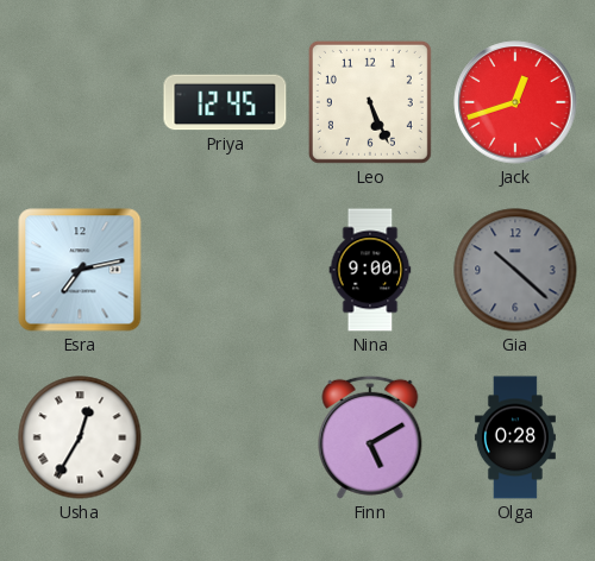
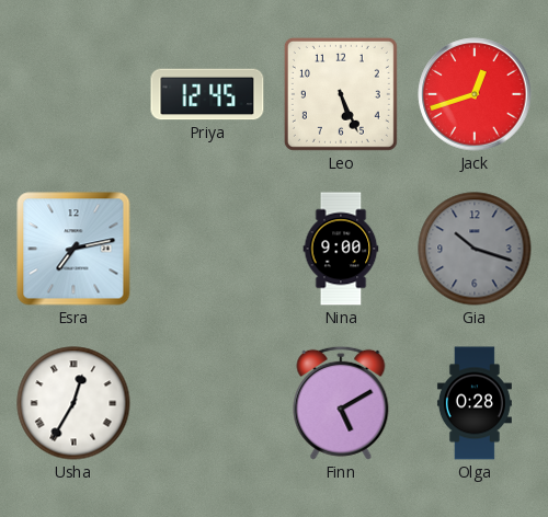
Gia: 10:22 -> 10:18
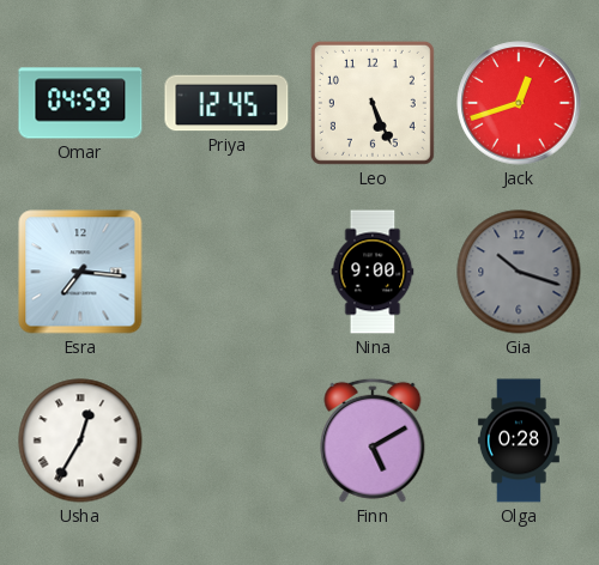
Omar: none -> 04:59
Esra: 7:13 -> 7:16
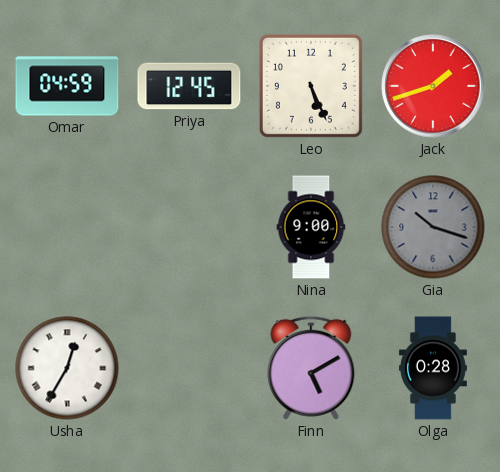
Jack: 12:42 -> 1:42
Esra: 7:16 -> none
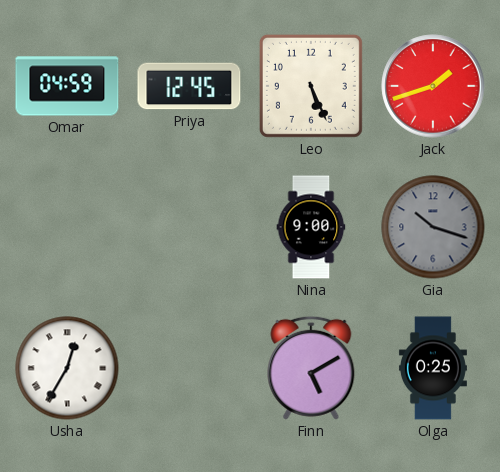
Olga: 0:28 -> 0:25
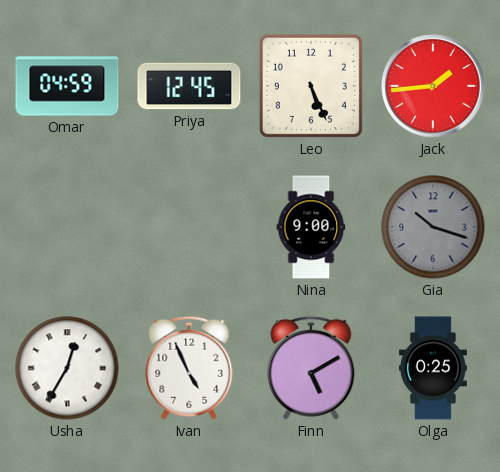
Jack: 1:42 -> 1:44
Ivan: none -> 4:56
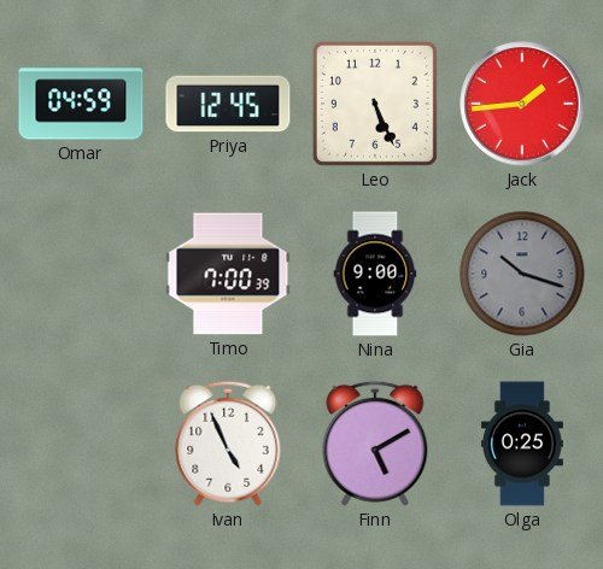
Timo: none -> 7:00
Usha: 12:35 -> none
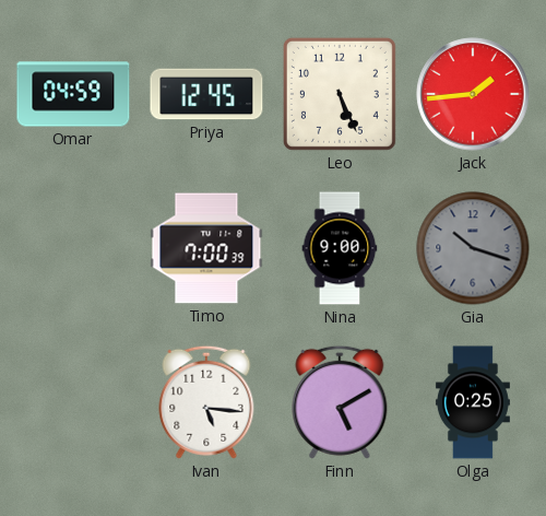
Ivan: 4:56 -> 5:16
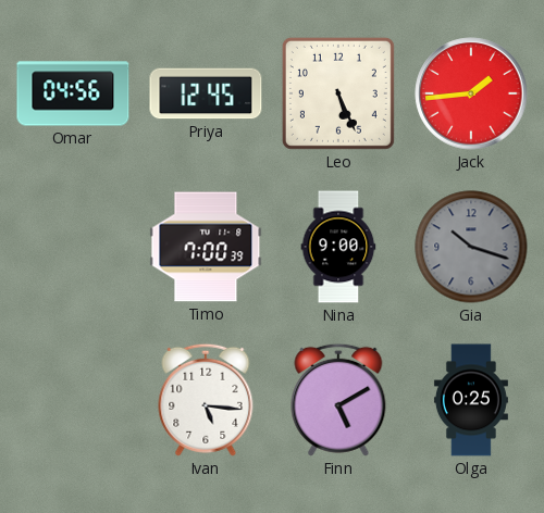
Omar: 04:59 -> 04:56
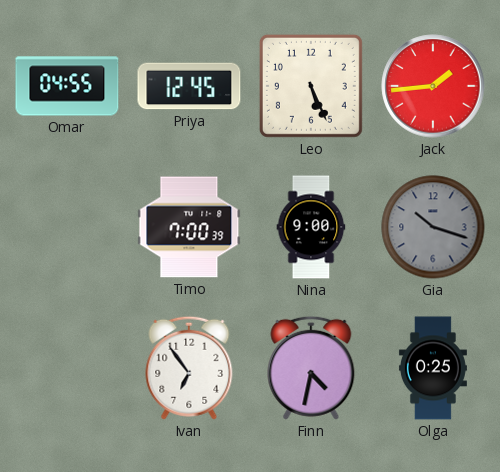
Omar: 04:56 -> 04:55
Ivan: 5:16 -> 6:54
Finn: 5:10 -> 4:32
